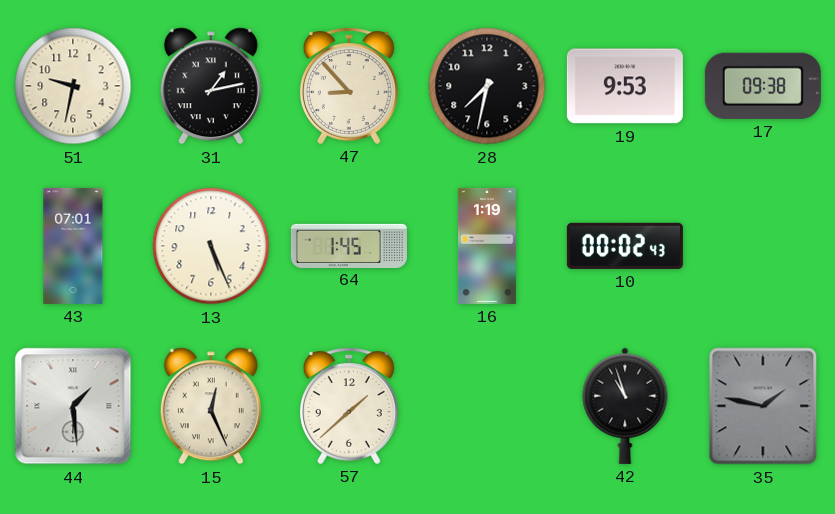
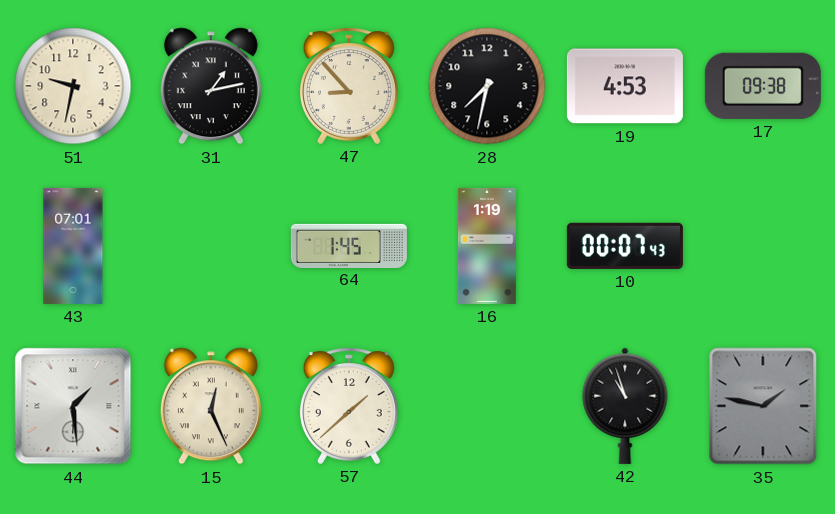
19: 9:53 -> 4:53
13: 5:26 -> none
10: 00:02 -> 00:07
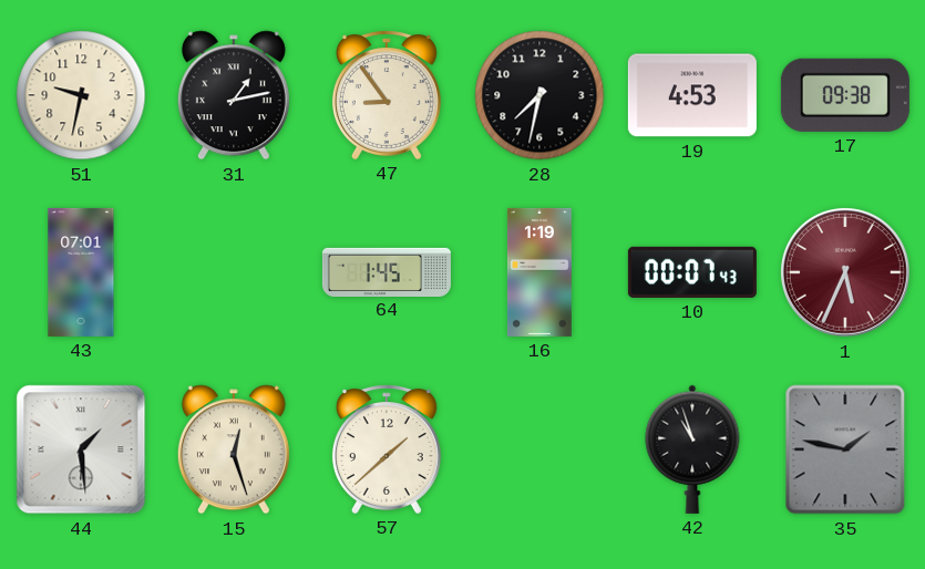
47: 8:53 -> 8:54
1: none -> 5:34
15: 12:26 -> 12:27
